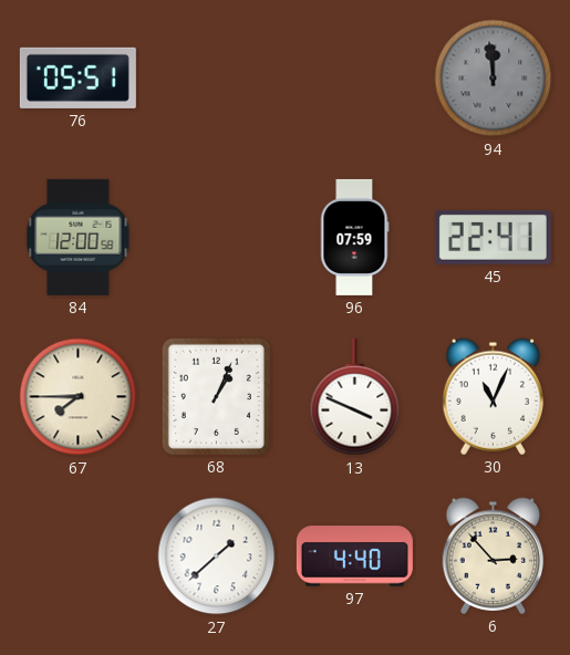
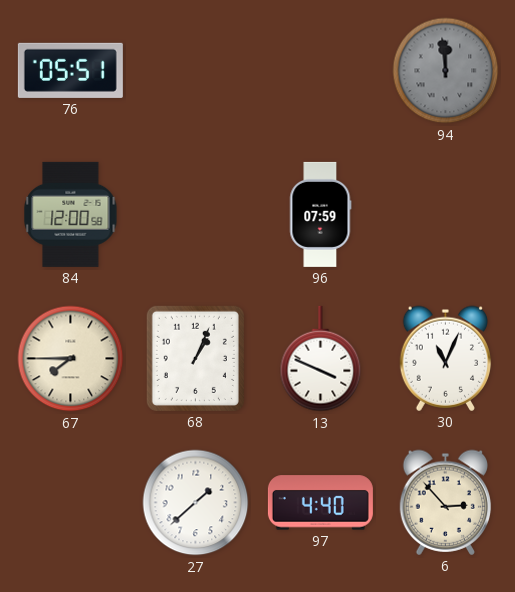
45: 22:41 -> none
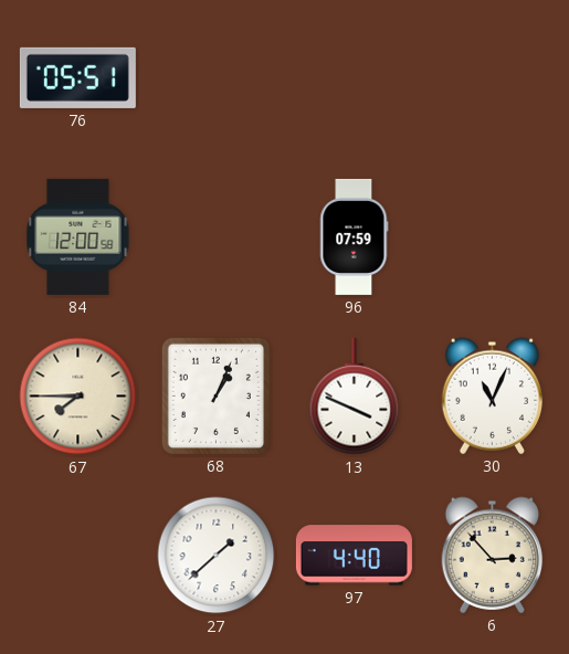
94: 11:59 -> none
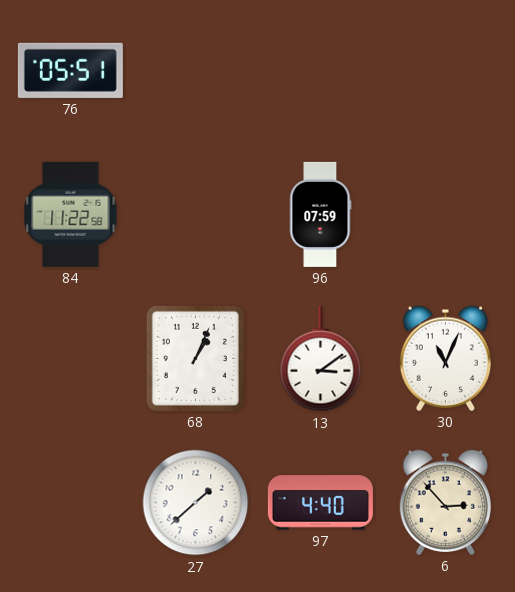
84: 12:00 -> 11:22
67: 7:45 -> none
13: 3:49 -> 3:09
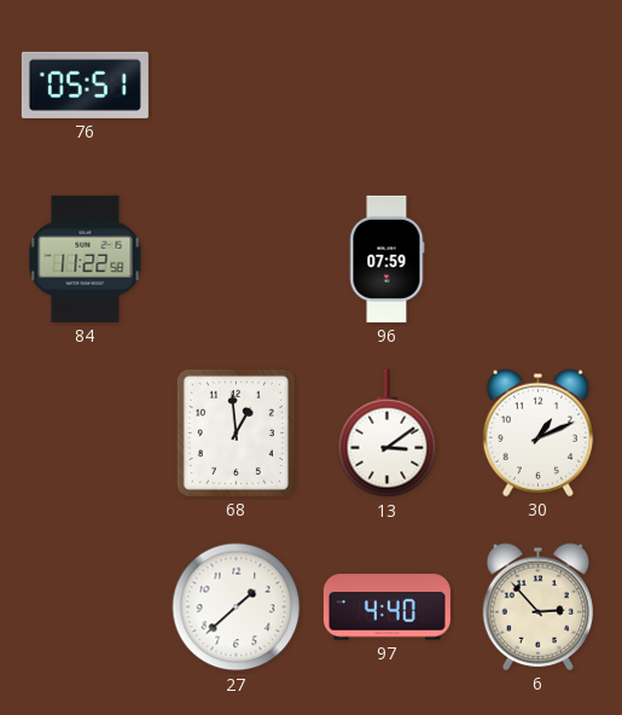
68: 1:04 -> 12:59
30: 11:04 -> 1:11
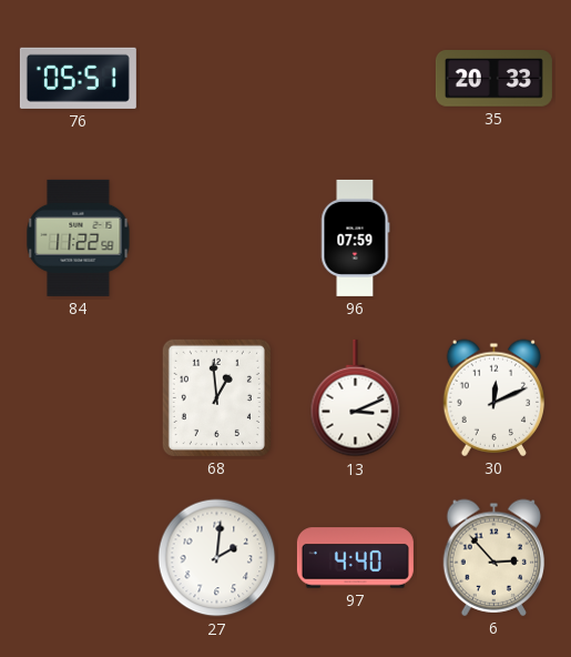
35: none -> 20:33
13: 3:09 -> 3:11
30: 1:11 -> 12:11
27: 1:38 -> 2:01
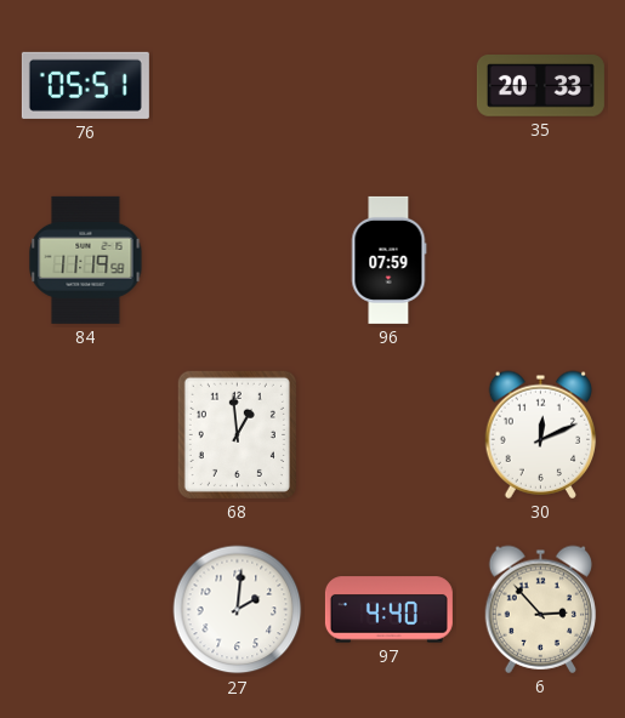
84: 11:22 -> 11:19
13: 3:11 -> none
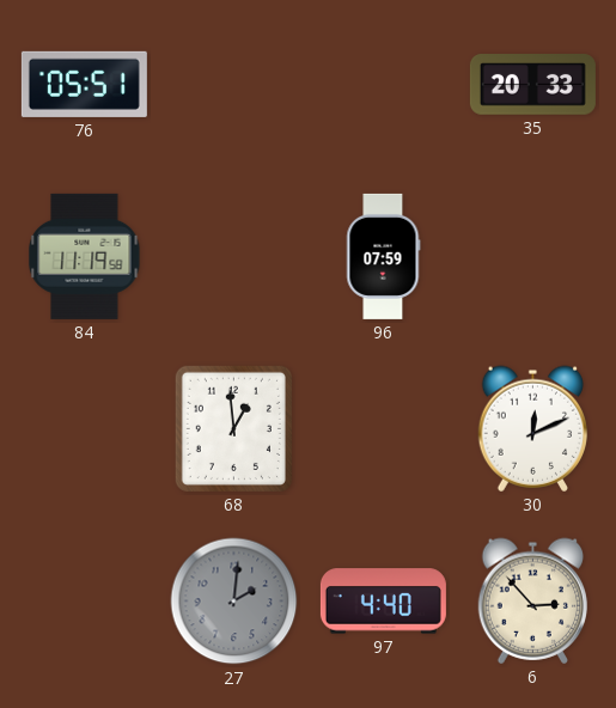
27 dial: white -> grey
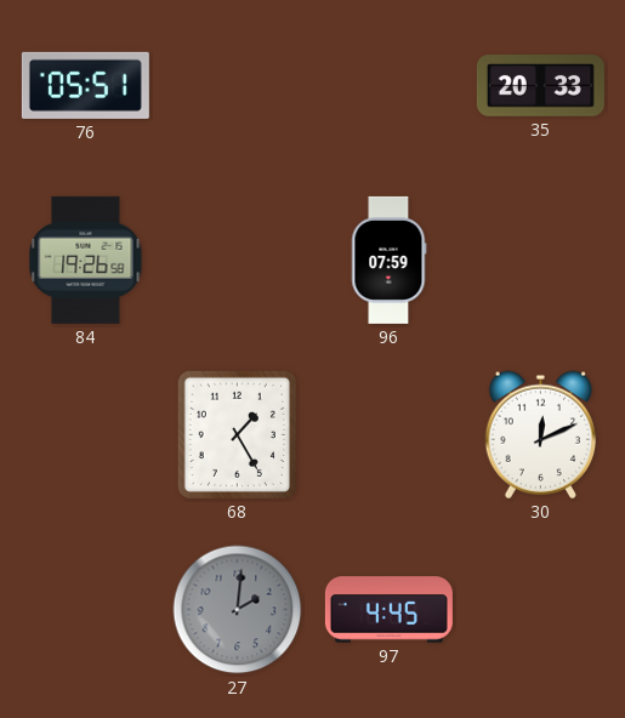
84: 11:19 -> 19:26
68: 12:59 -> 1:25
97: 4:40 -> 4:45
6: 2:53 -> none
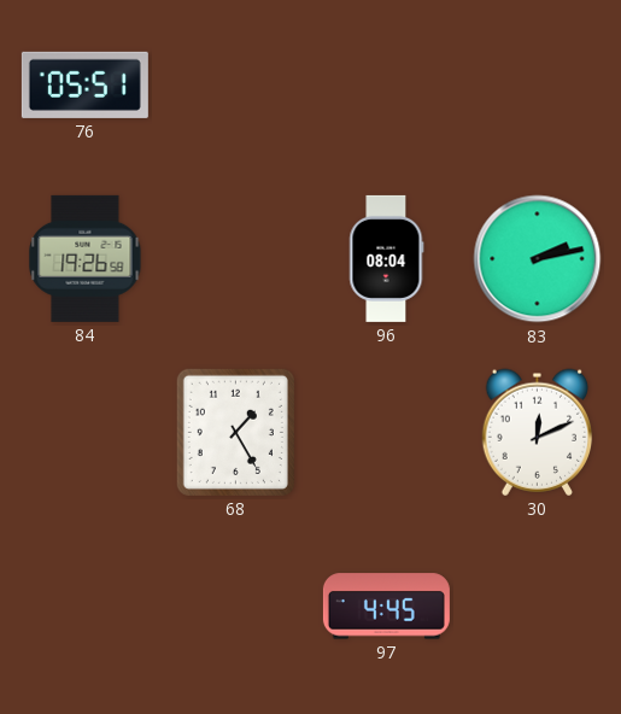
35: 20:33 -> none
96: 07:59 -> 08:04
83: none -> 2:13
27: 2:01 -> none
